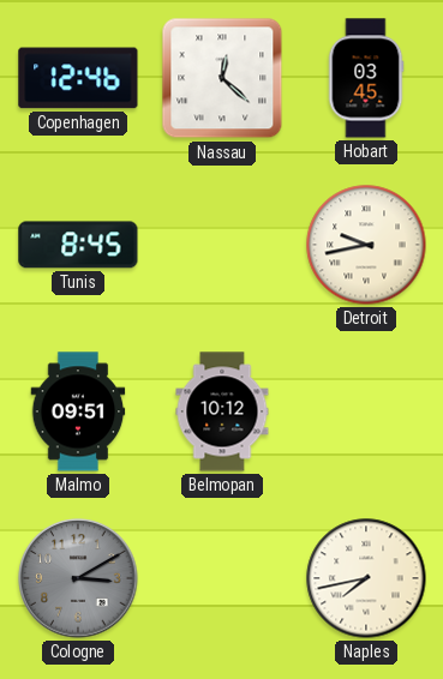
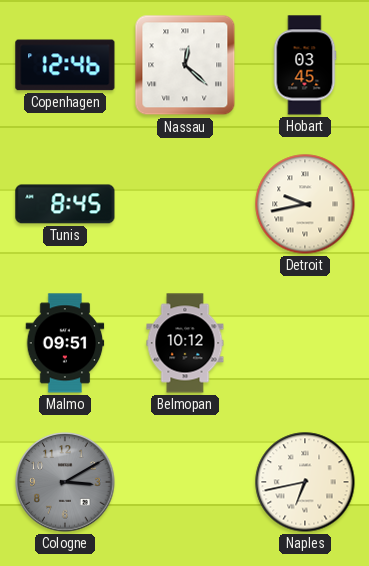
Naples: 7:43 -> 6:43
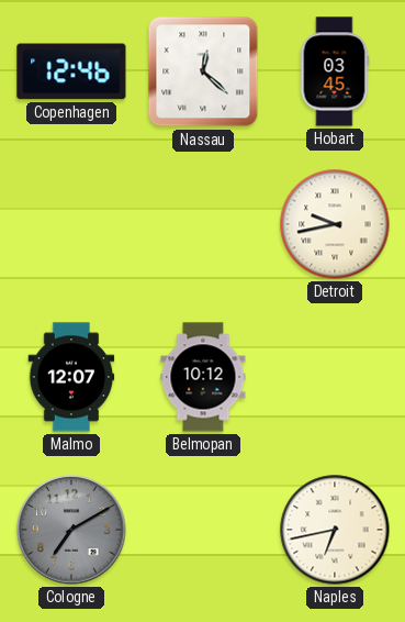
Tunis: 8:45 -> none
Malmo: 09:51 -> 12:07
Cologne: 3:10 -> 7:10
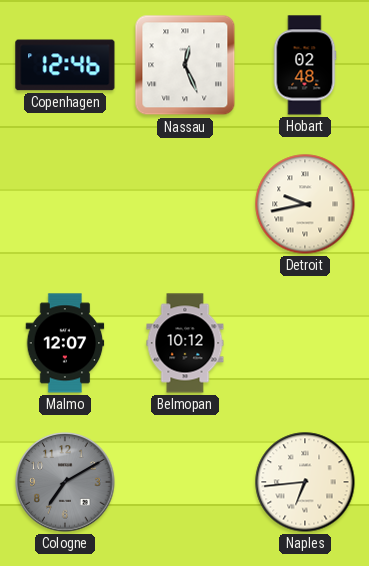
Nassau: 12:22 -> 12:26
Hobart: 03:45 -> 02:48
Naples: 6:43 -> 6:44
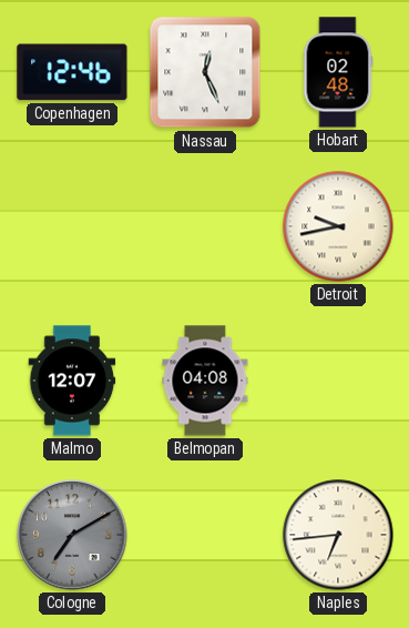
Belmopan: 10:12 -> 04:08
